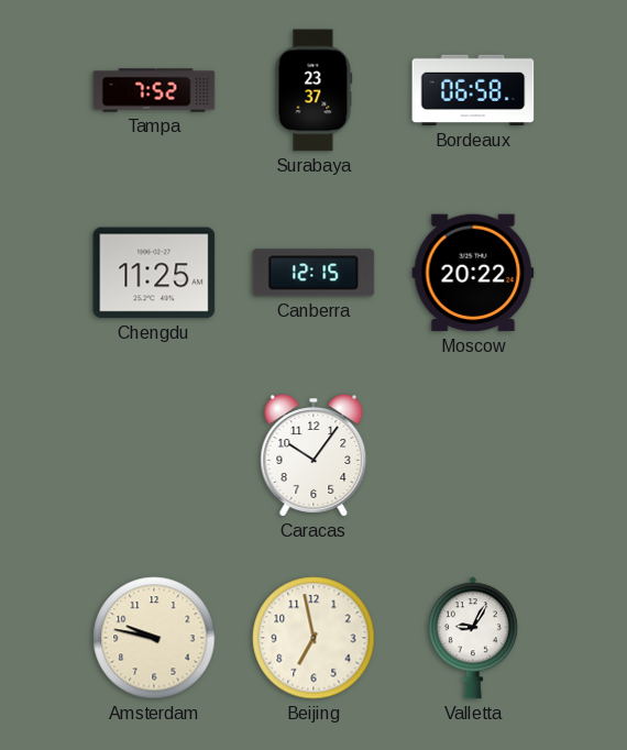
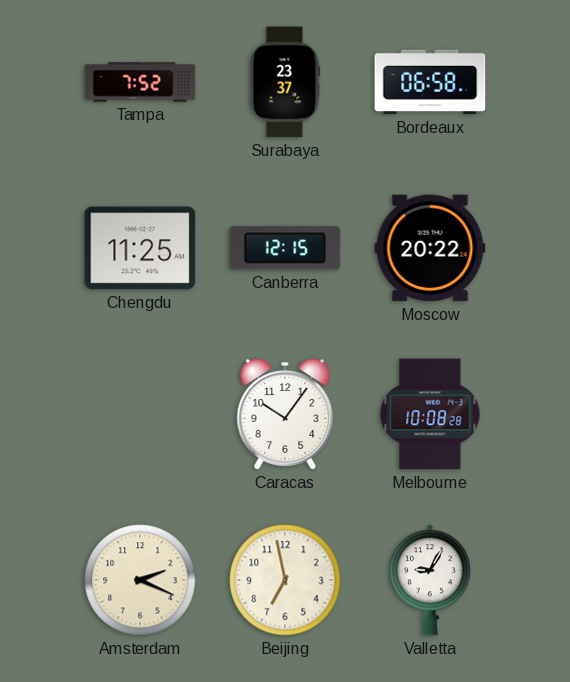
Melbourne: none -> 10:08
Amsterdam: 9:47 -> 2:19
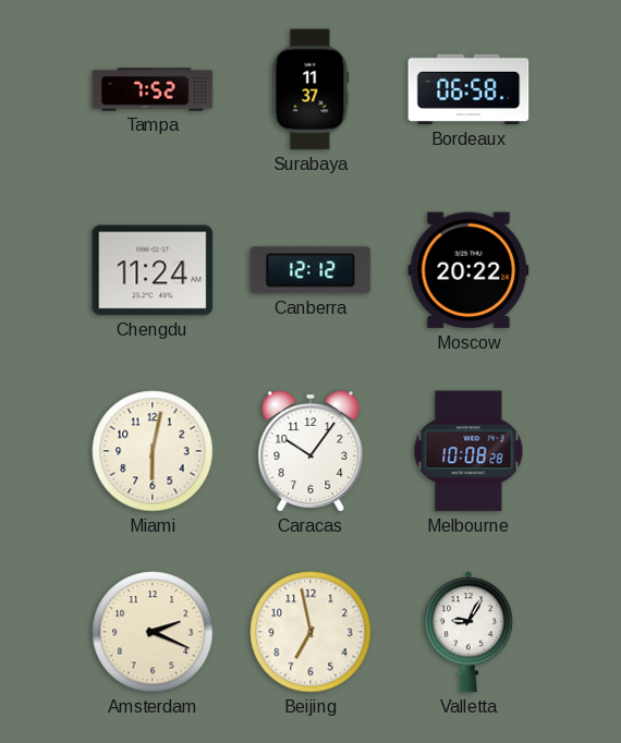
Surabaya: 23:37 -> 11:37
Chengdu: 11:25 -> 11:24
Canberra: 12:15 -> 12:12
Miami: none -> 6:02
